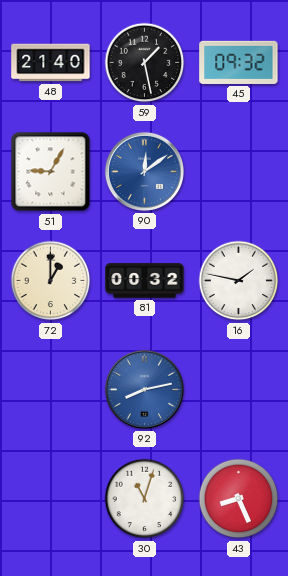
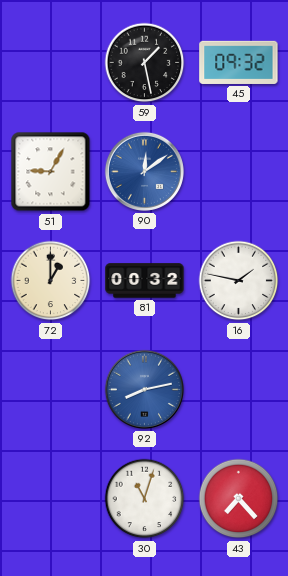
48: 21:40 -> none
43: 8:26 -> 7:23
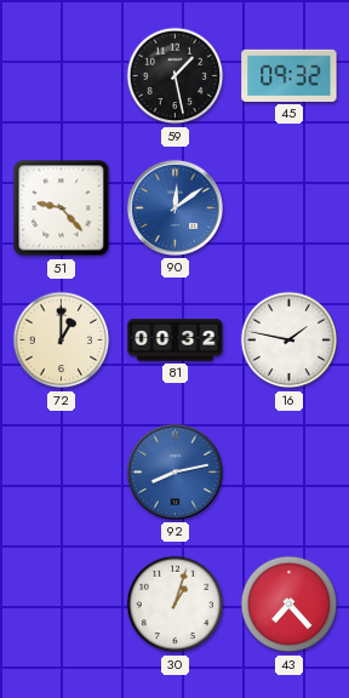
51: 9:05 -> 9:23
30: 11:03 -> 1:03
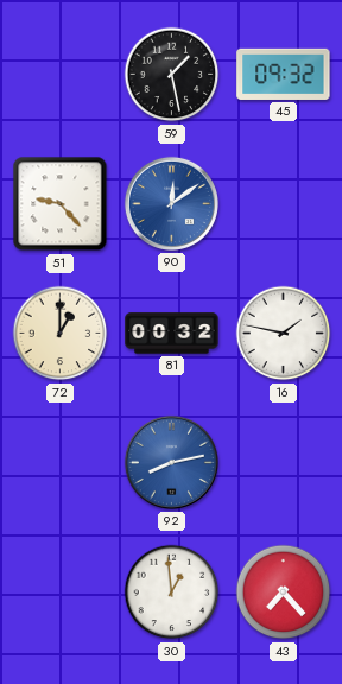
30: 1:03 -> 12:59
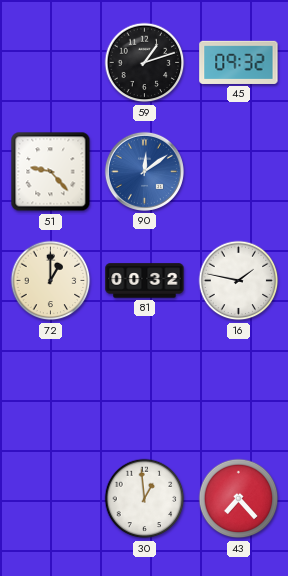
59: 1:28 -> 1:12
92: 8:13 -> none
